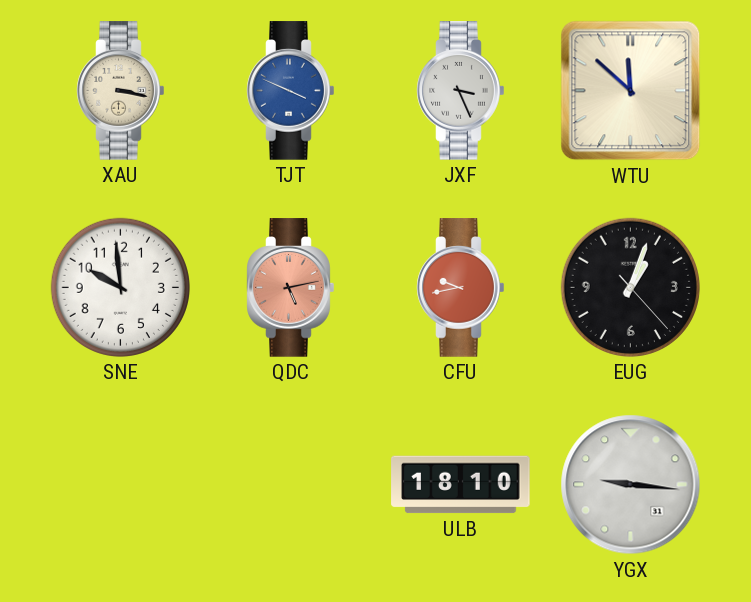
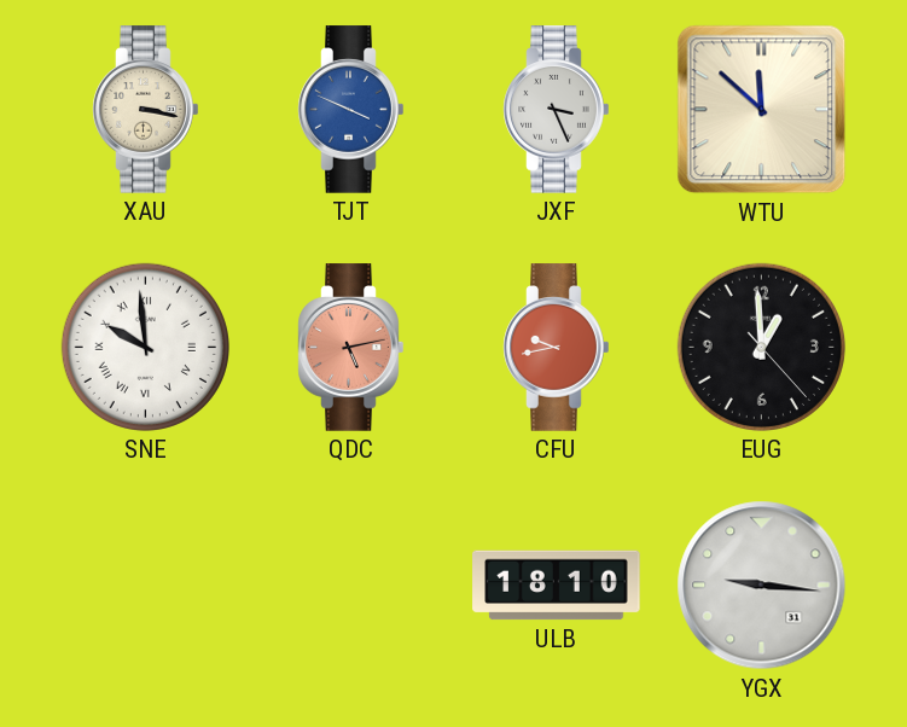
SNE numerals: Arabic -> Roman
EUG: 1:03 -> 12:59
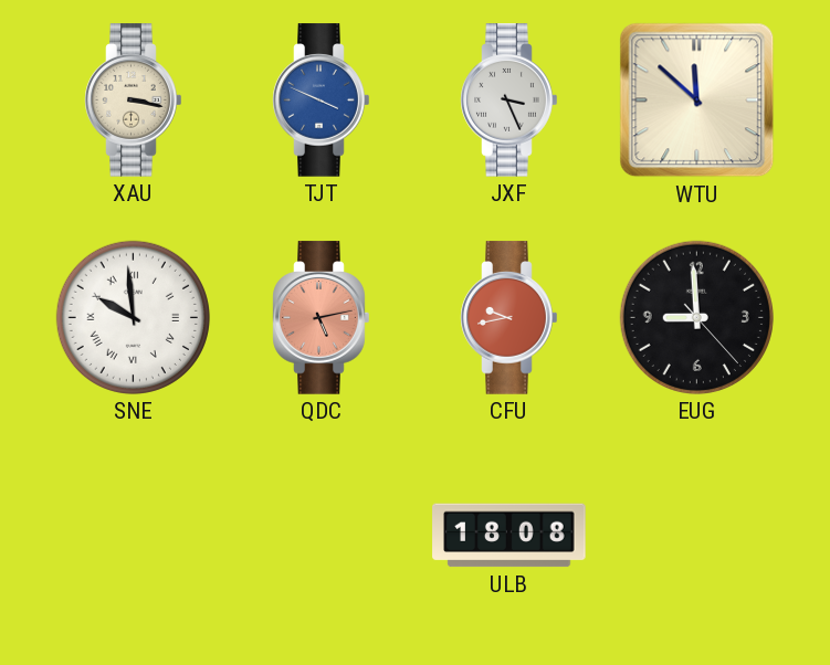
EUG: 12:59 -> 8:59
ULB: 18:10 -> 18:08
YGX: 9:16 -> none
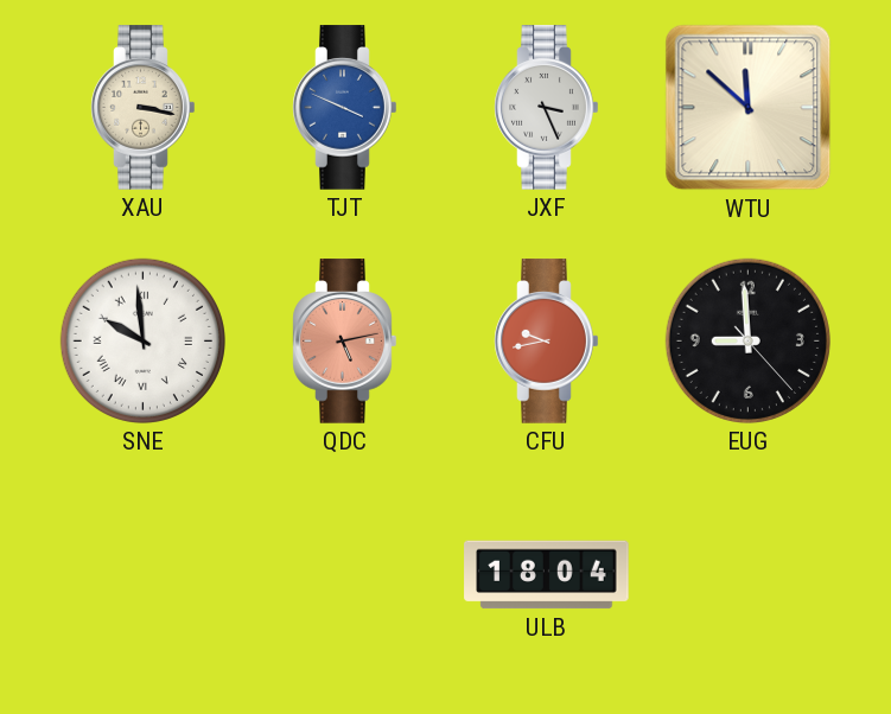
ULB: 18:08 -> 18:04
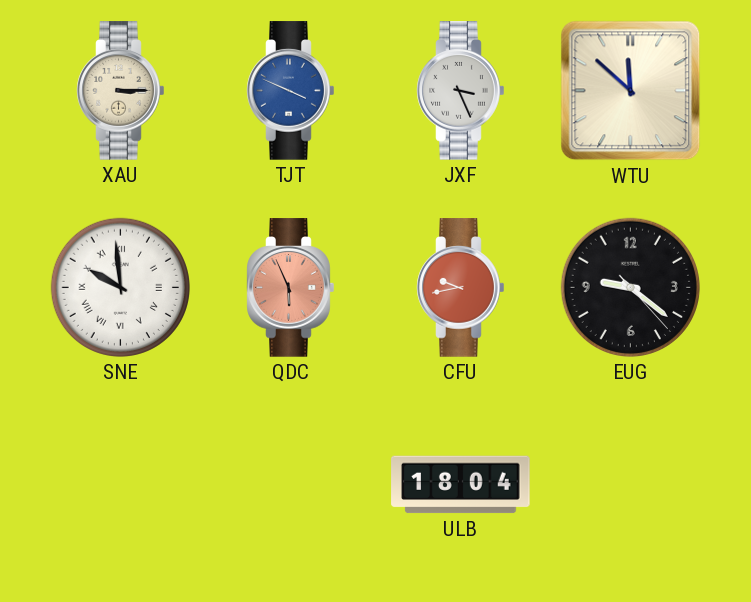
XAU: 3:17 -> 3:15
QDC: 5:13 -> 5:56
EUG: 8:59 -> 9:21
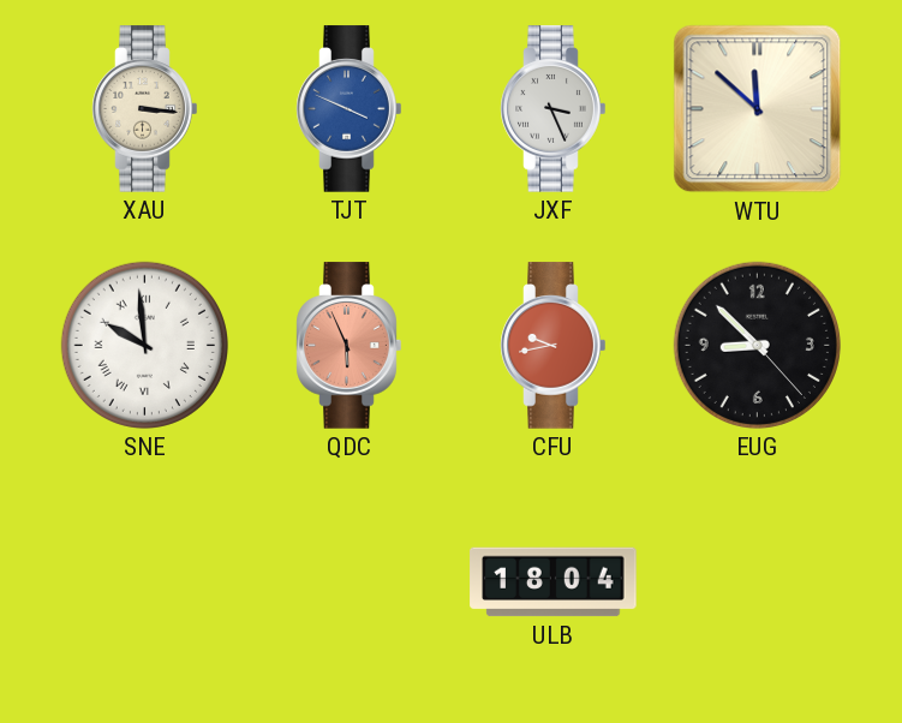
XAU: 3:15 -> 3:16
EUG: 9:21 -> 8:52
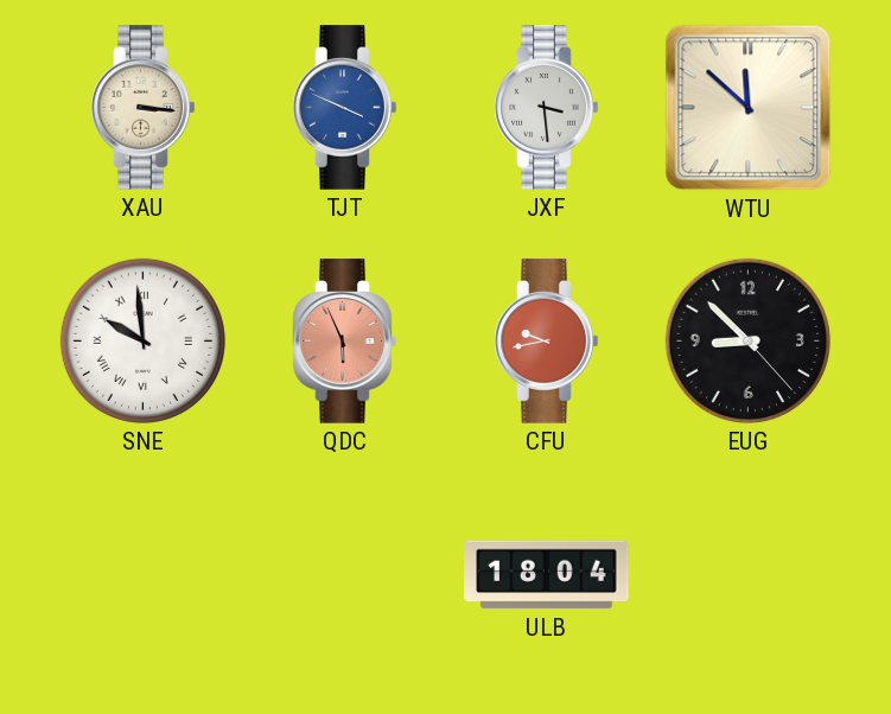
JXF: 3:26 -> 3:29
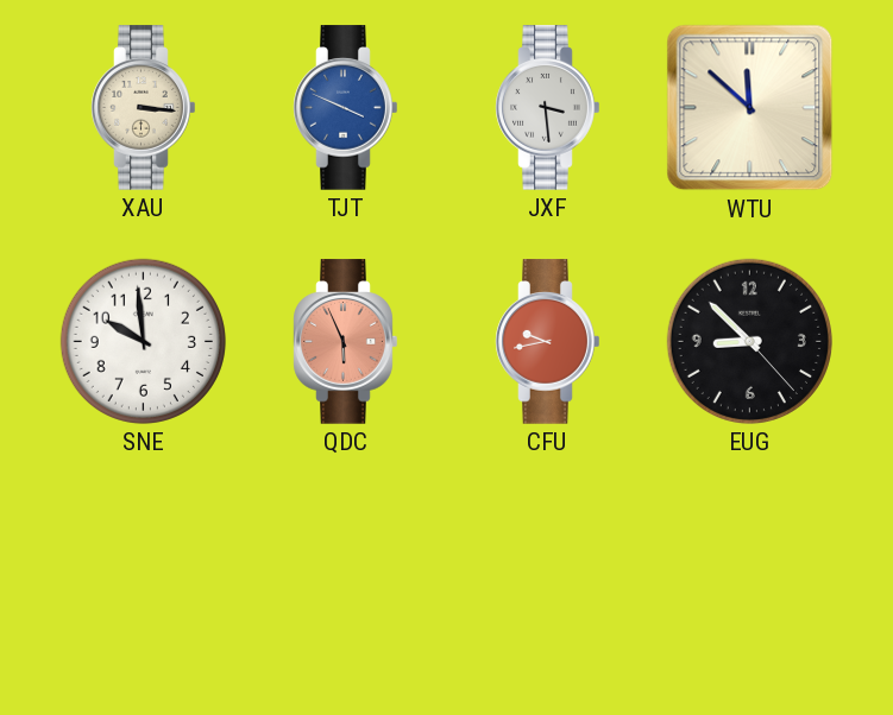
SNE numerals: Roman -> Arabic
ULB: 18:04 -> none
